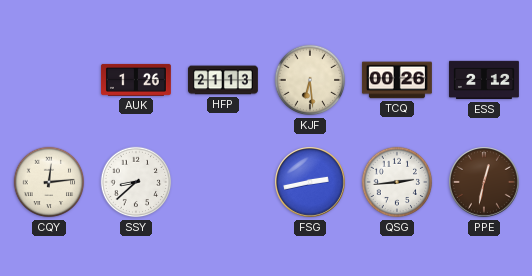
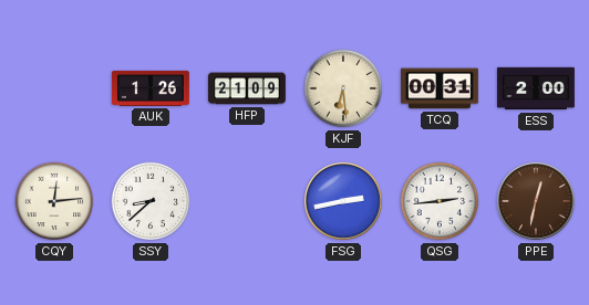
HFP: 21:13 -> 21:09
TCQ: 00:26 -> 00:31
ESS: 2:12 -> 2:00
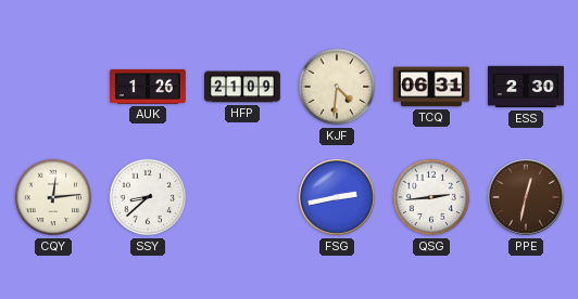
KJF: 6:29 -> 4:31
TCQ: 00:31 -> 06:31
ESS: 2:00 -> 2:30
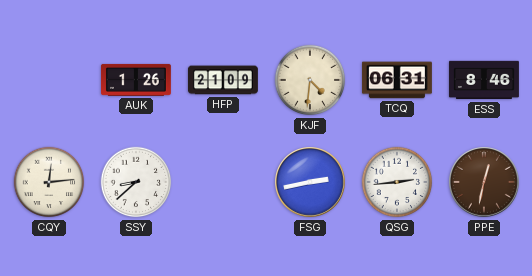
ESS: 2:30 -> 8:46
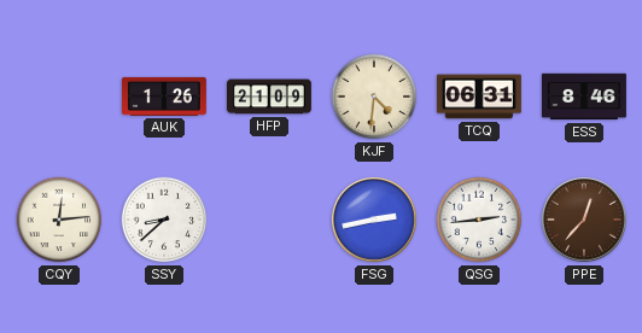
PPE: 12:32 -> 12:37
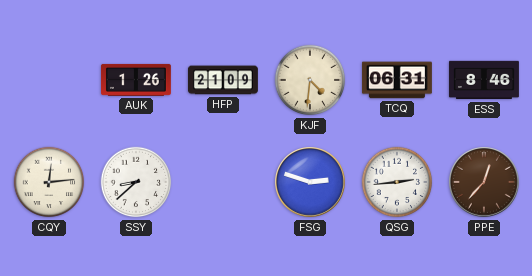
FSG: 2:43 -> 2:48
